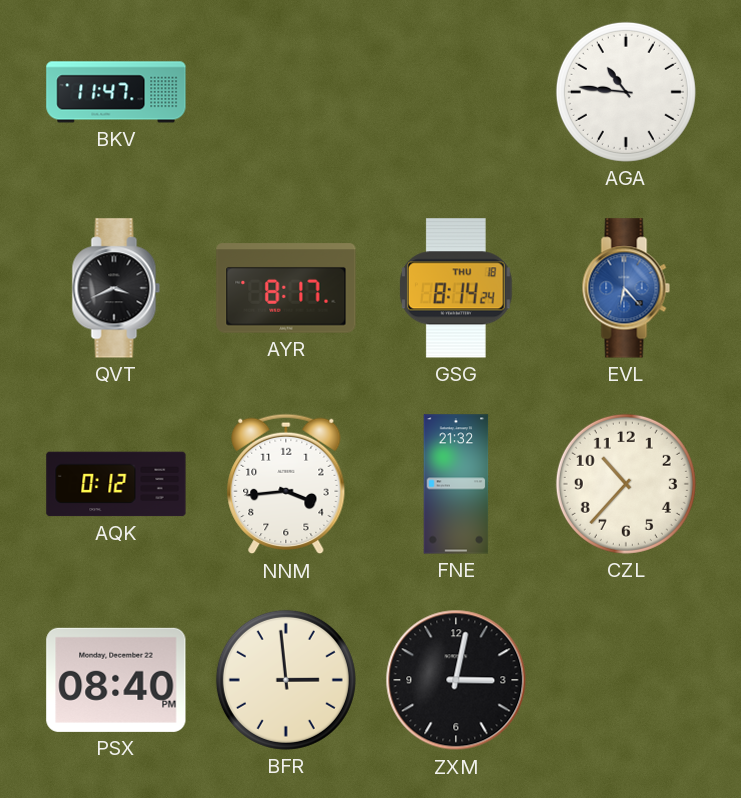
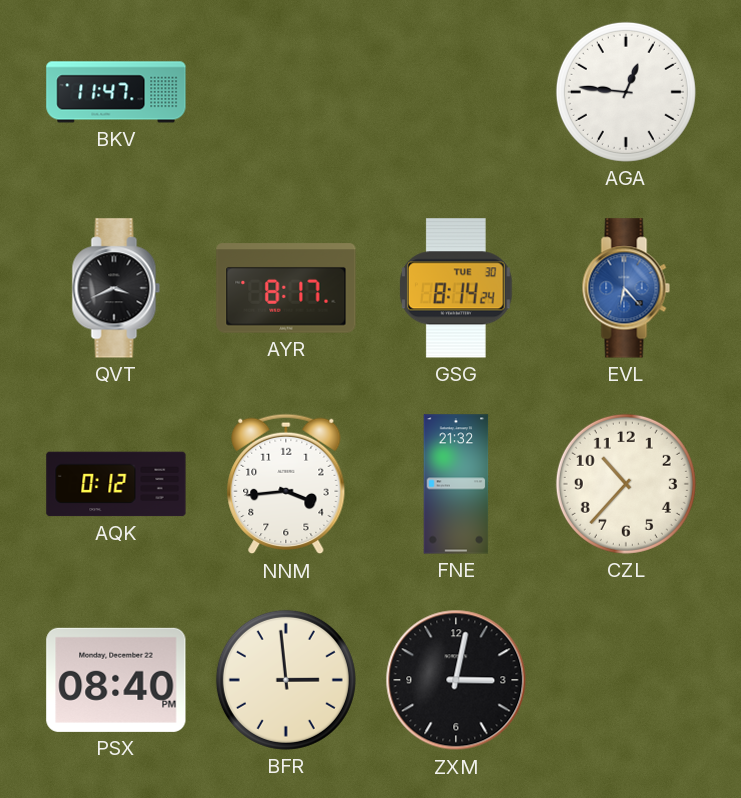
AGA: 10:46 -> 12:46
GSG date: THU 18 -> TUE 30
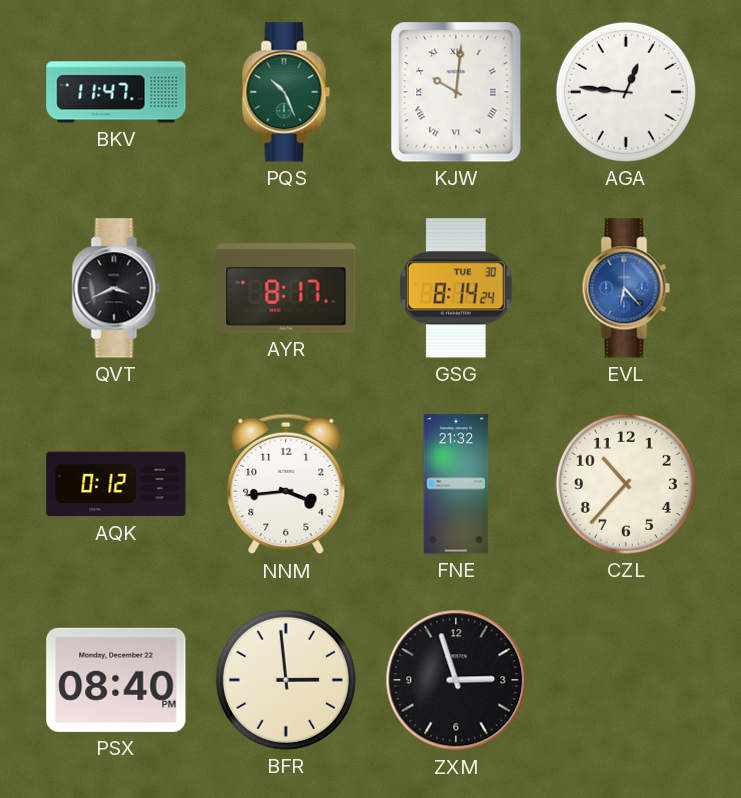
PQS: none -> 10:26
KJW: none -> 10:01
ZXM: 3:02 -> 2:57
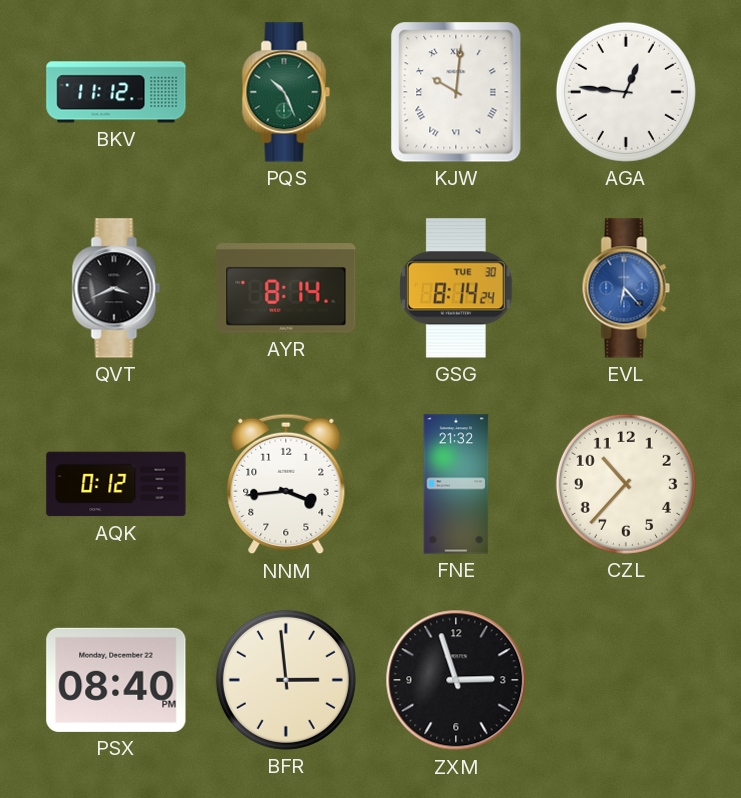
BKV: 11:47 -> 11:12
AYR: 8:17 -> 8:14
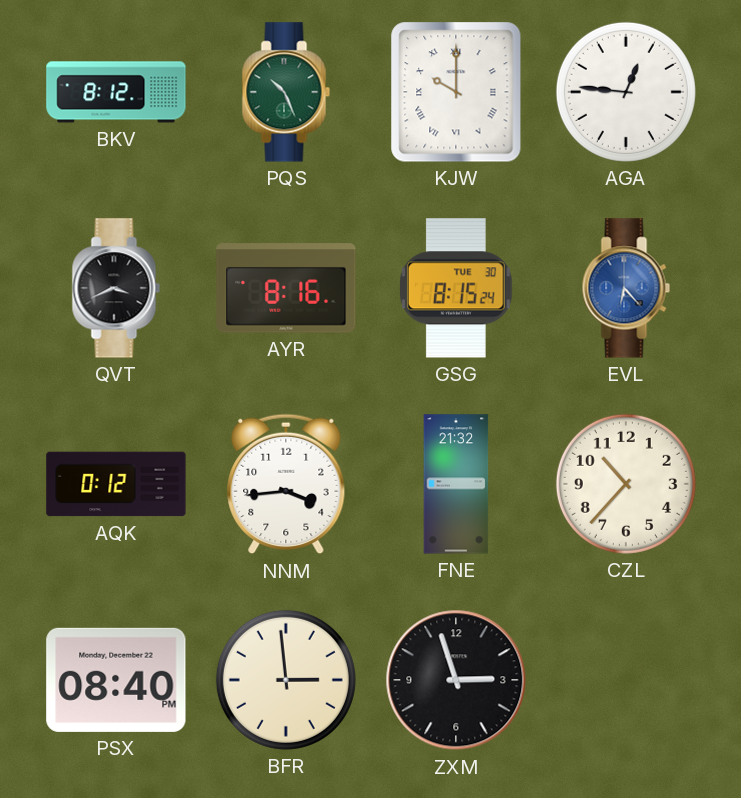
BKV: 11:12 -> 8:12
KJW: 10:01 -> 10:00
AYR: 8:14 -> 8:16
GSG: 8:14 -> 8:15
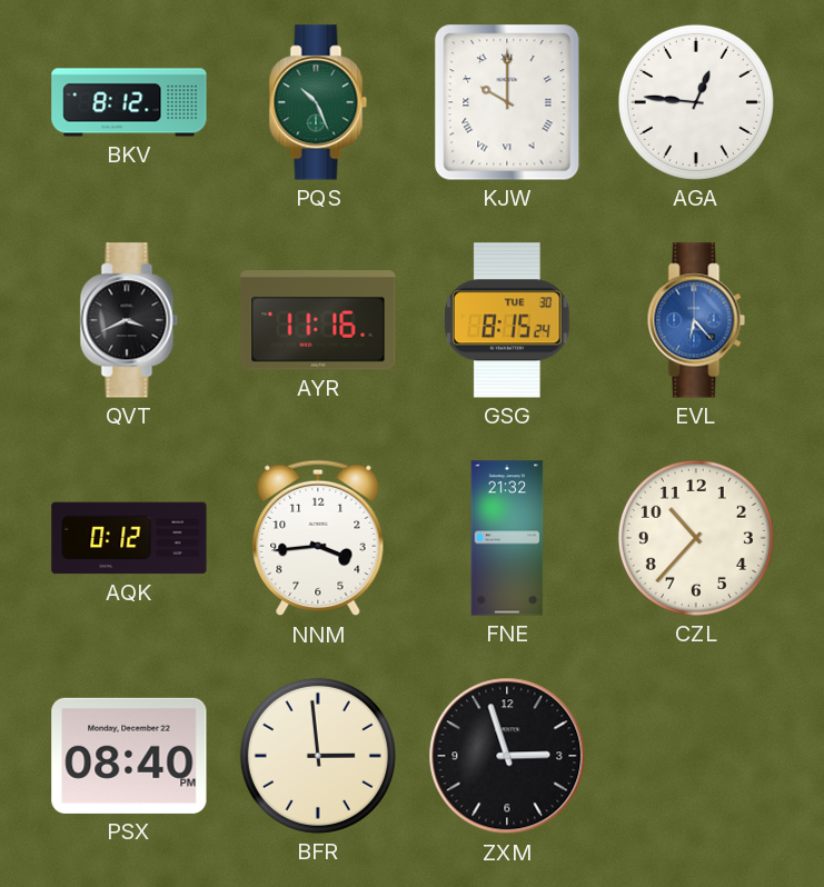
AYR: 8:16 -> 11:16
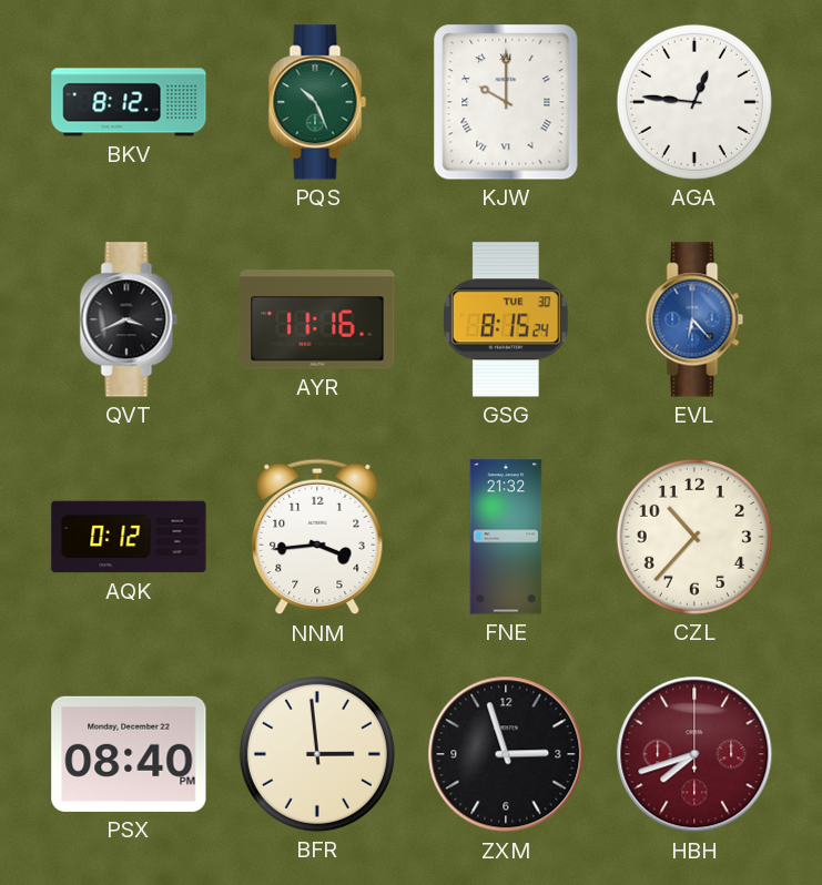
HBH: none -> 7:42
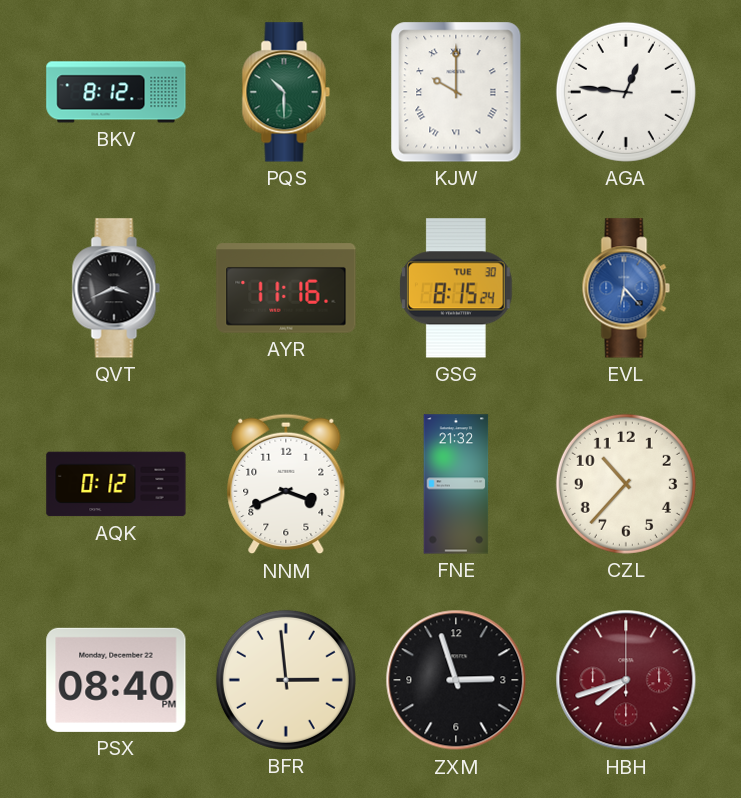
PQS: 10:26 -> 10:30
NNM: 3:44 -> 3:41
